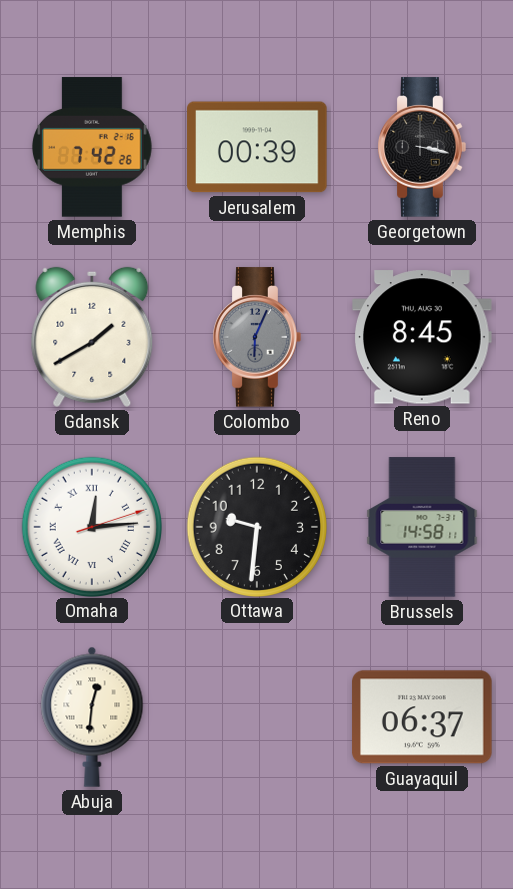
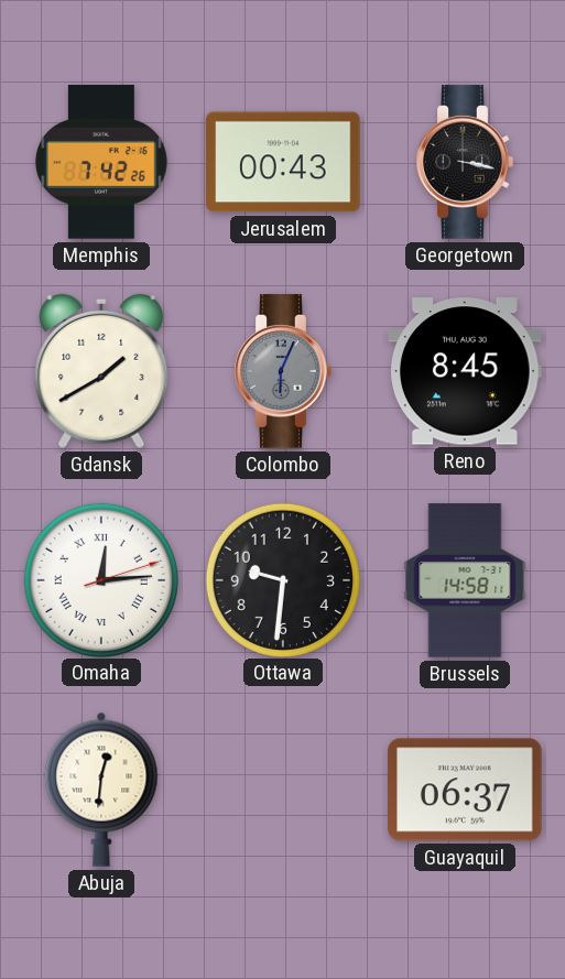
Jerusalem: 00:39 -> 00:43
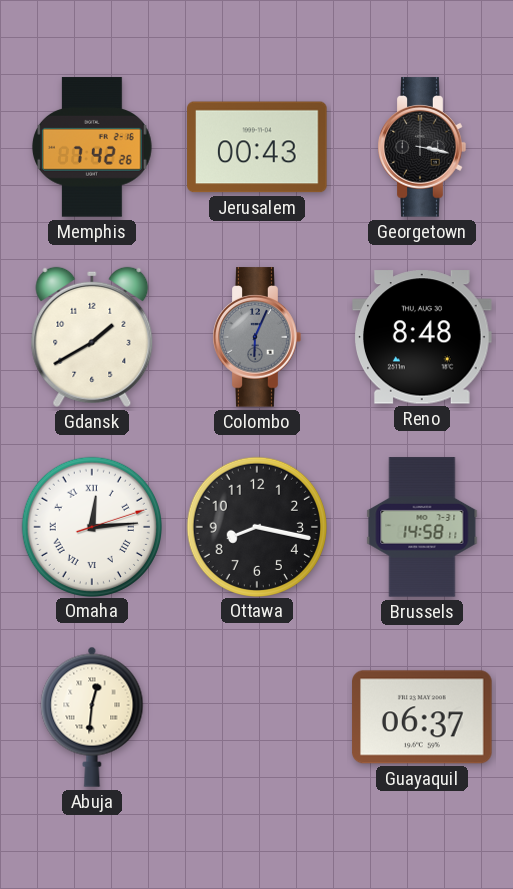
Reno: 8:45 -> 8:48
Ottawa: 9:31 -> 8:17
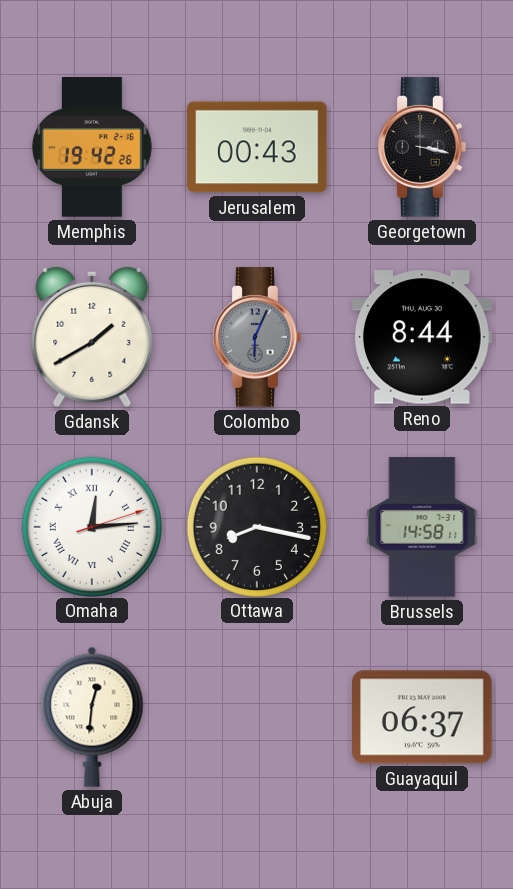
Memphis: 7:42 -> 19:42
Reno: 8:48 -> 8:44
